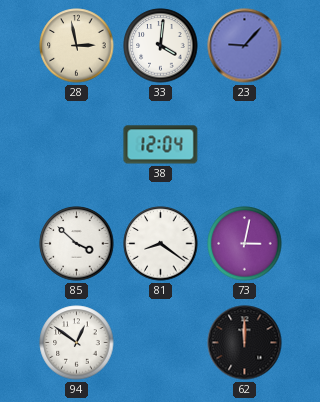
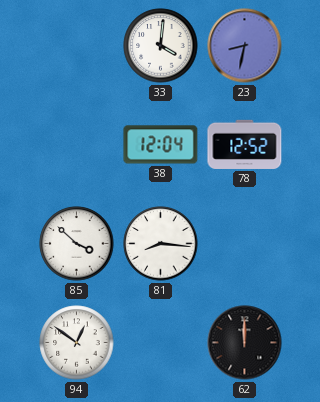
28: 2:58 -> none
23: 9:07 -> 8:32
78: none -> 12:52
81: 8:21 -> 8:16
73: 3:02 -> none
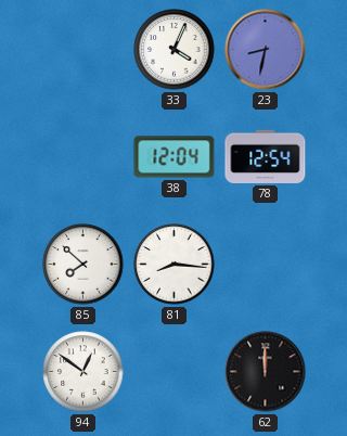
33: 4:01 -> 4:04
78: 12:52 -> 12:54
85: 3:52 -> 7:52
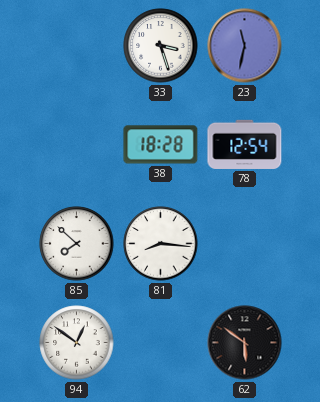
33: 4:04 -> 3:27
23: 8:32 -> 11:32
38: 12:04 -> 18:28
62: 12:00 -> 5:51
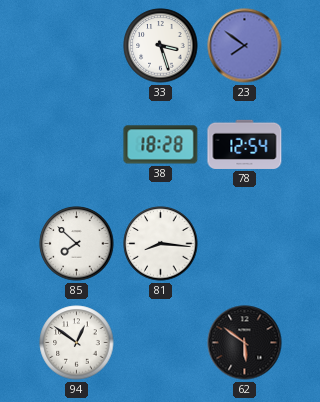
23: 11:32 -> 7:51
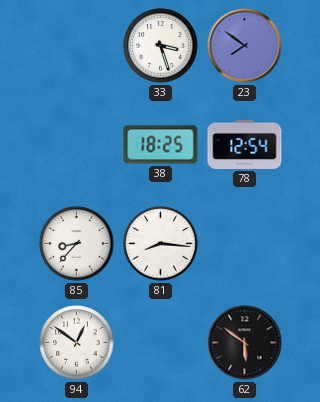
38: 18:28 -> 18:25
85: 7:52 -> 8:37
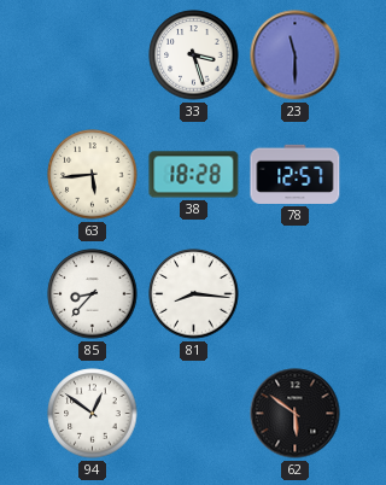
23: 7:51 -> 11:30
63: none -> 5:44
38: 18:25 -> 18:28
78: 12:54 -> 12:57
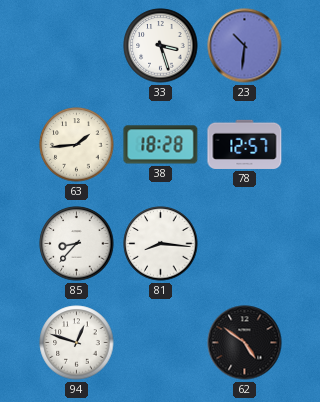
23: 11:30 -> 10:31
63: 5:44 -> 1:44
94: 12:51 -> 12:48
62: 5:51 -> 4:51
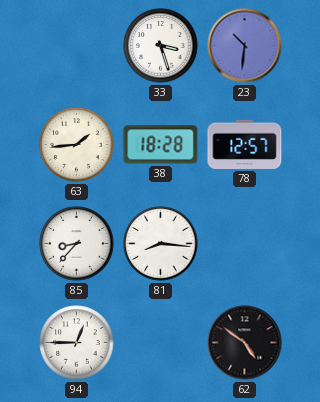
94: 12:48 -> 12:45
